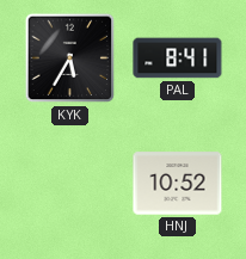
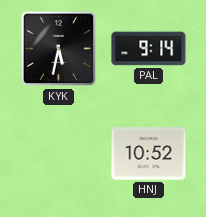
KYK: 5:35 -> 5:32
PAL: 8:41 -> 9:14
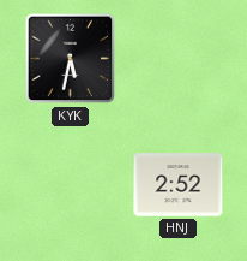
PAL: 9:14 -> none
HNJ: 10:52 -> 2:52
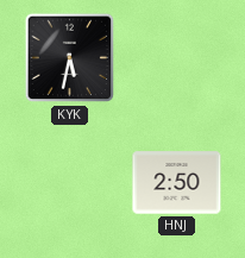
HNJ: 2:52 -> 2:50
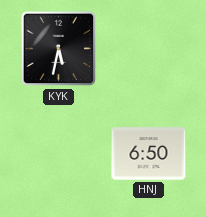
HNJ: 2:50 -> 6:50
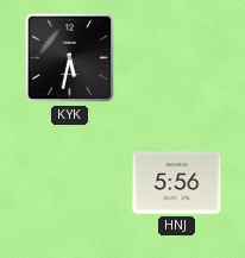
HNJ: 6:50 -> 5:56
